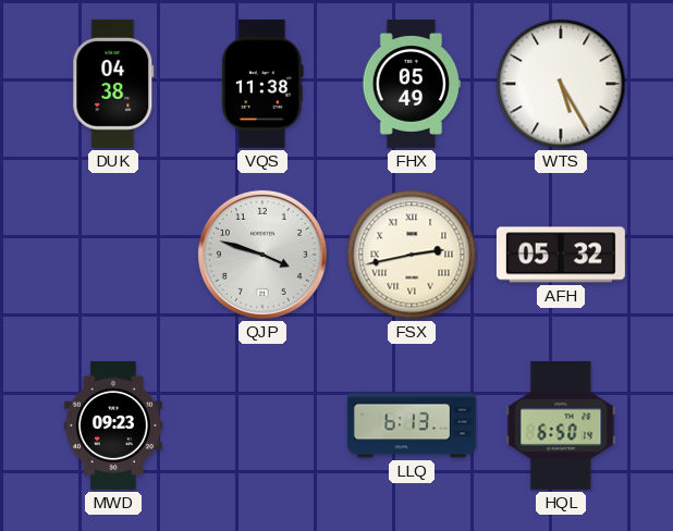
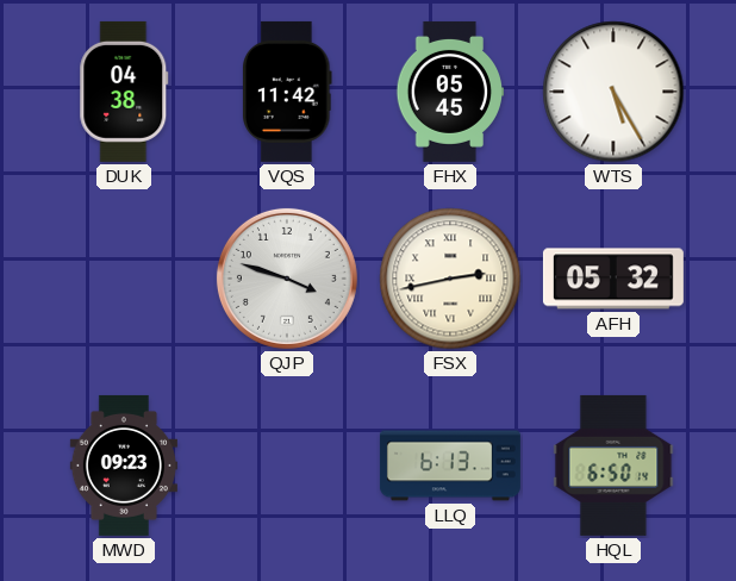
VQS: 11:38 -> 11:42
FHX: 05:49 -> 05:45
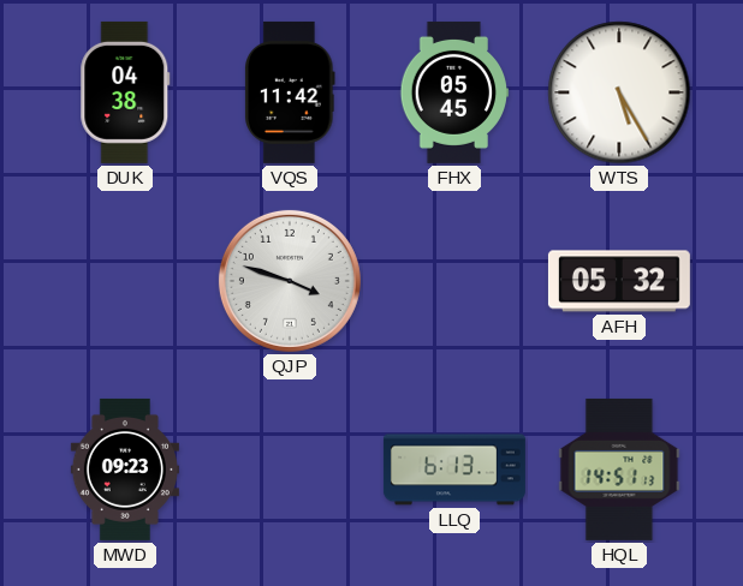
FSX: 2:43 -> none
HQL: 6:50 -> 14:51
